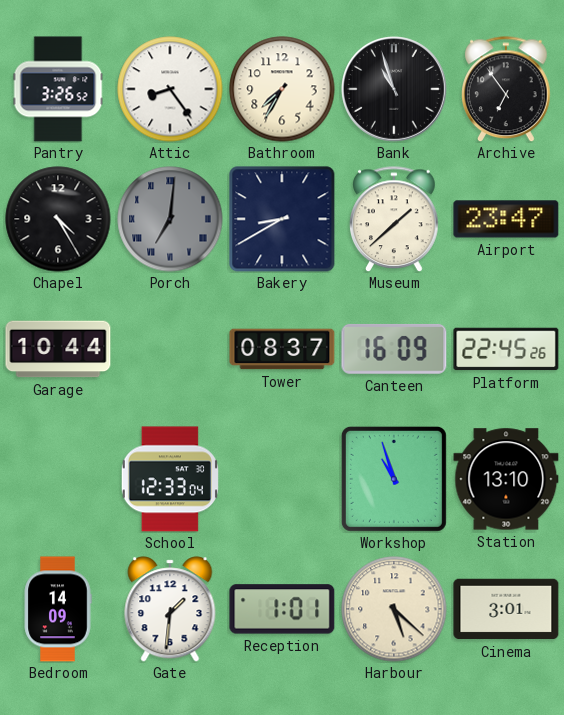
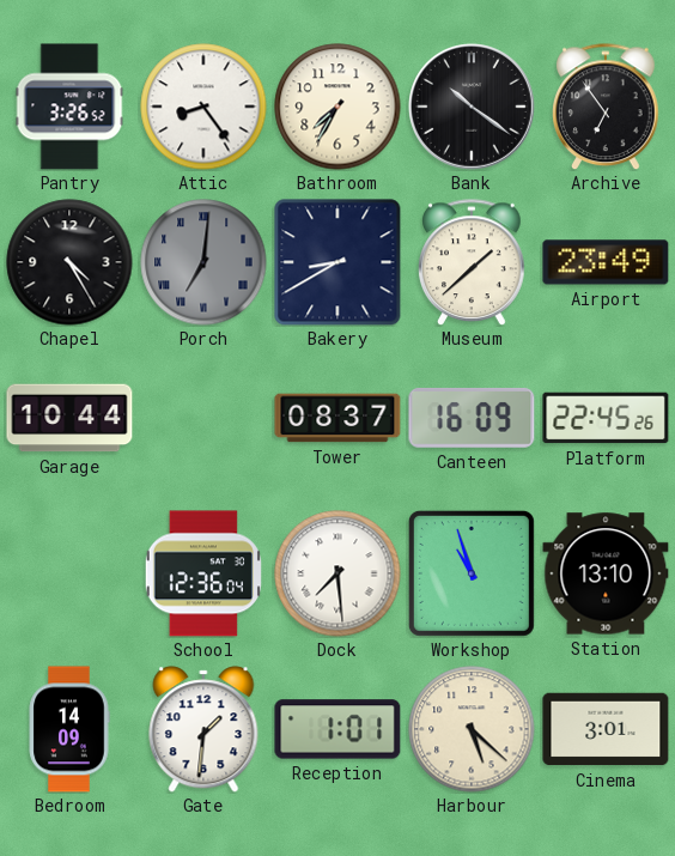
Bank: 10:57 -> 10:21
Airport: 23:47 -> 23:49
School: 12:33 -> 12:36
Dock: none -> 7:29
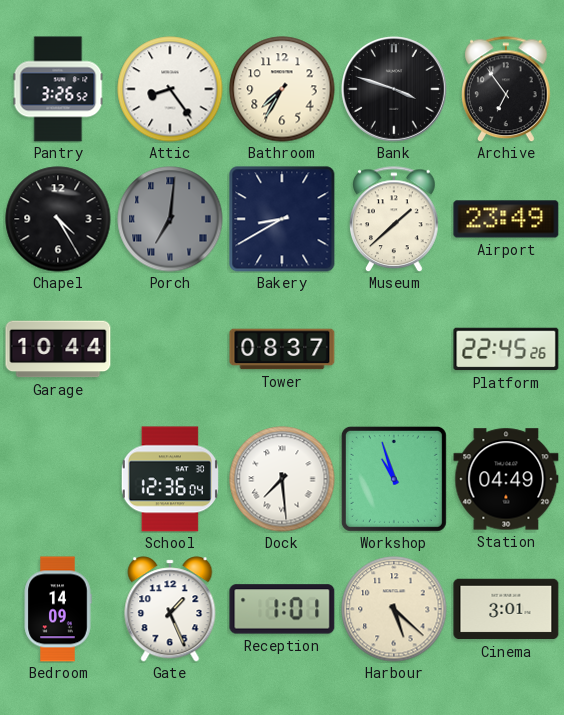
Bank: 10:21 -> 3:48
Canteen: 16:09 -> none
Station: 13:10 -> 04:49
Gate: 1:31 -> 1:26
